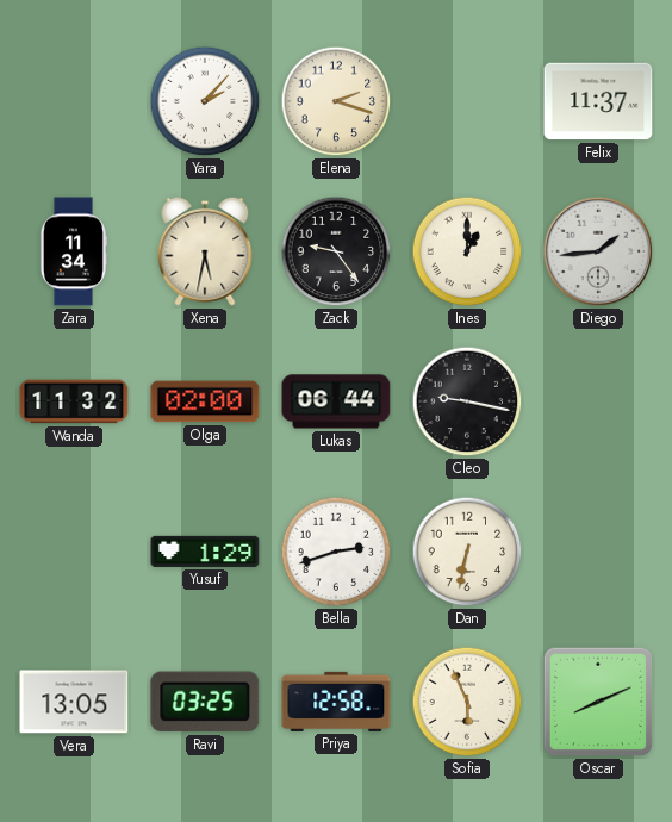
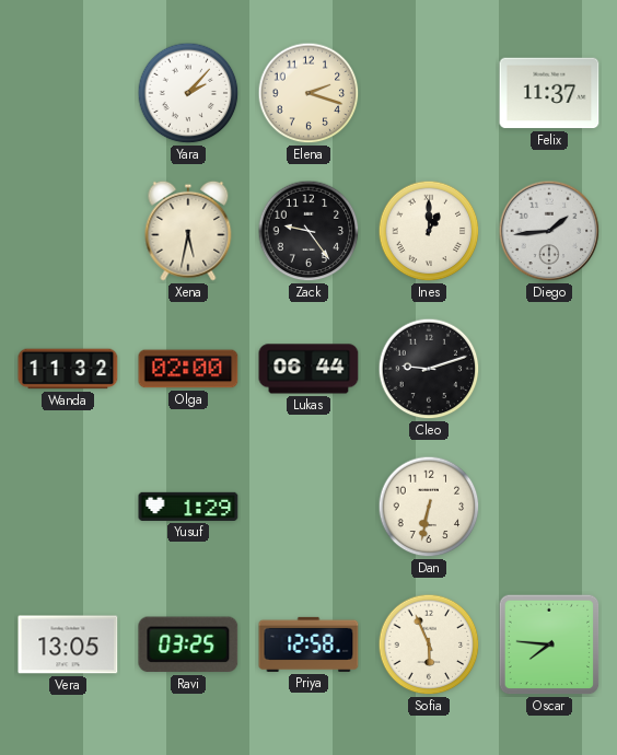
Zara: 11:34 -> none
Cleo: 9:17 -> 9:12
Bella: 2:42 -> none
Oscar: 8:11 -> 7:46
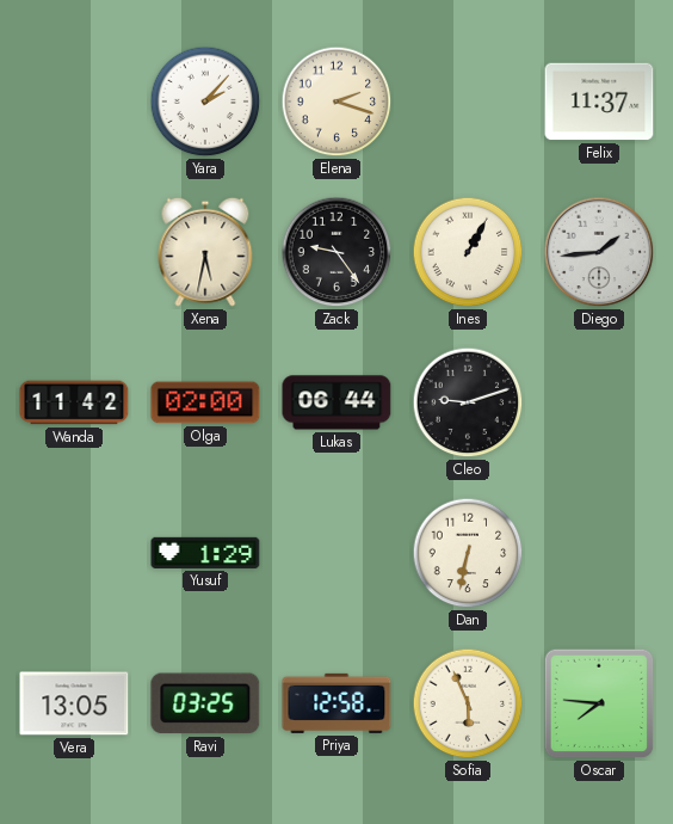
Ines: 1:00 -> 1:05
Wanda: 11:32 -> 11:42
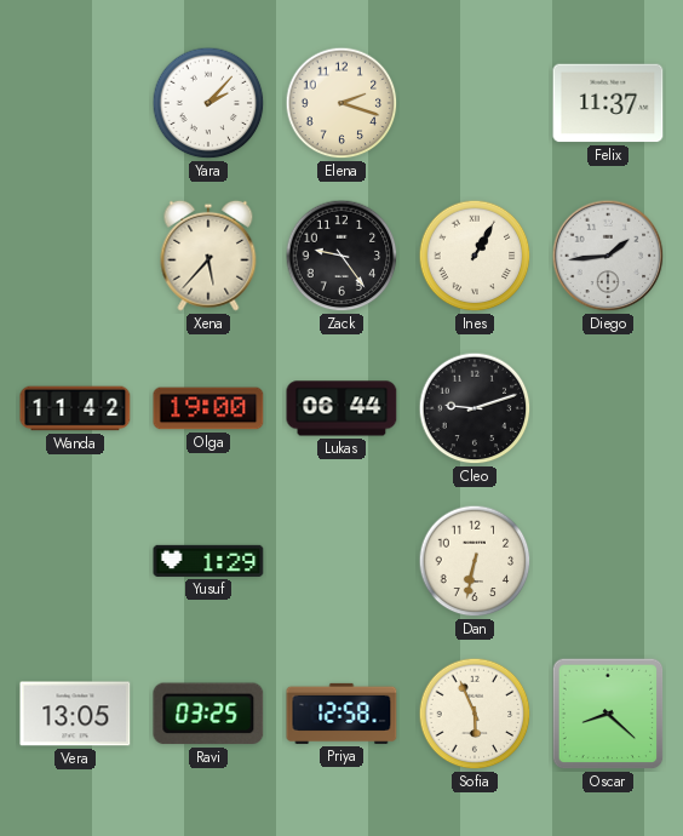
Xena: 5:32 -> 5:37
Olga: 02:00 -> 19:00
Oscar: 7:46 -> 8:22
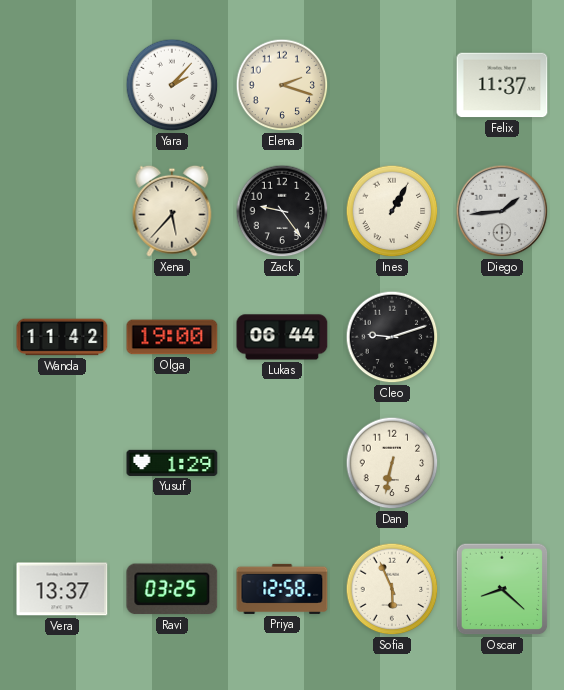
Vera: 13:05 -> 13:37
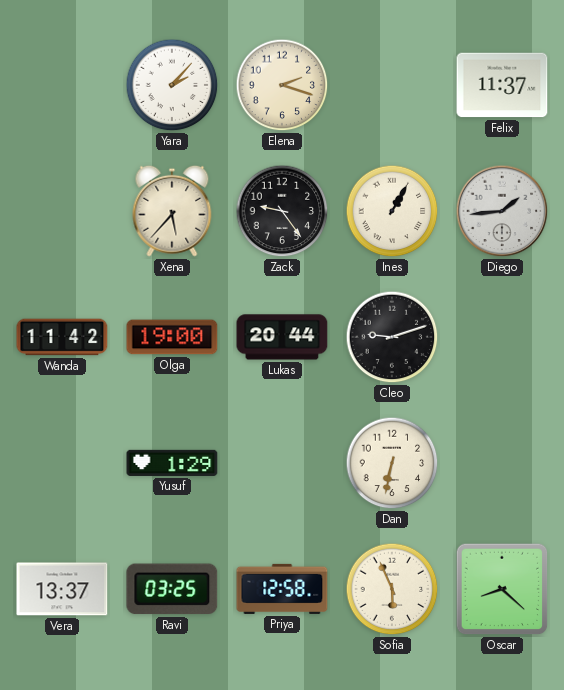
Lukas: 06:44 -> 20:44
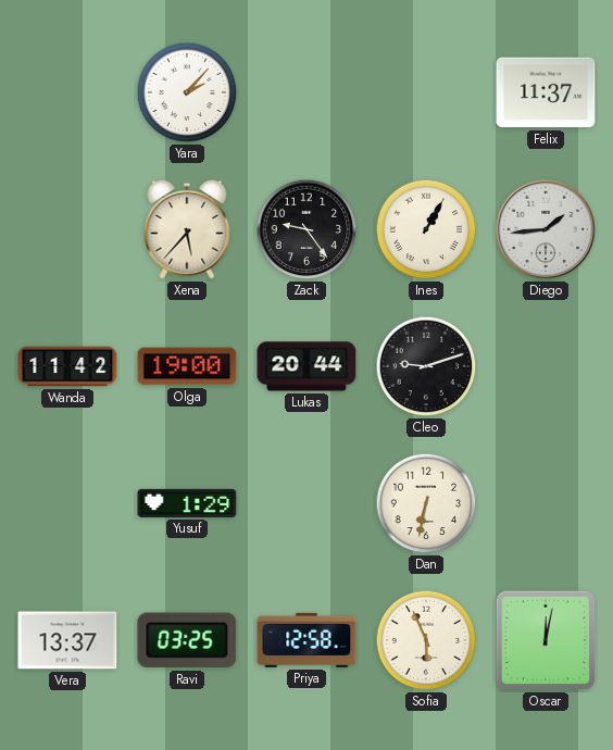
Elena: 2:18 -> none
Oscar: 8:22 -> 12:02
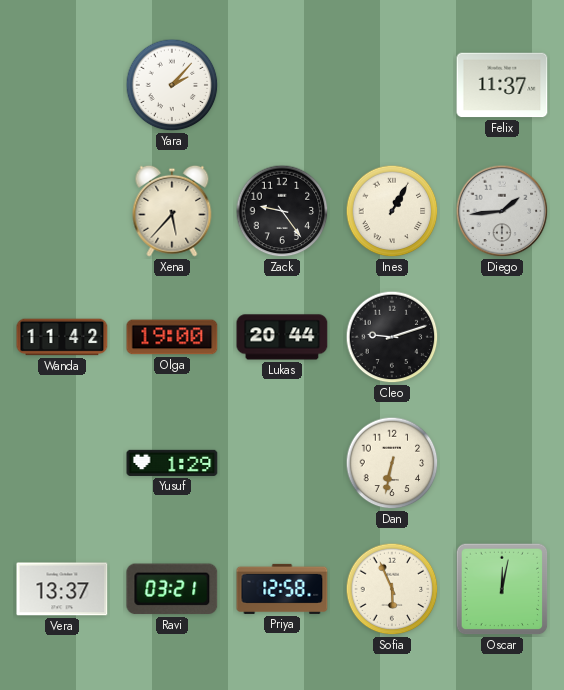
Ravi: 03:25 -> 03:21
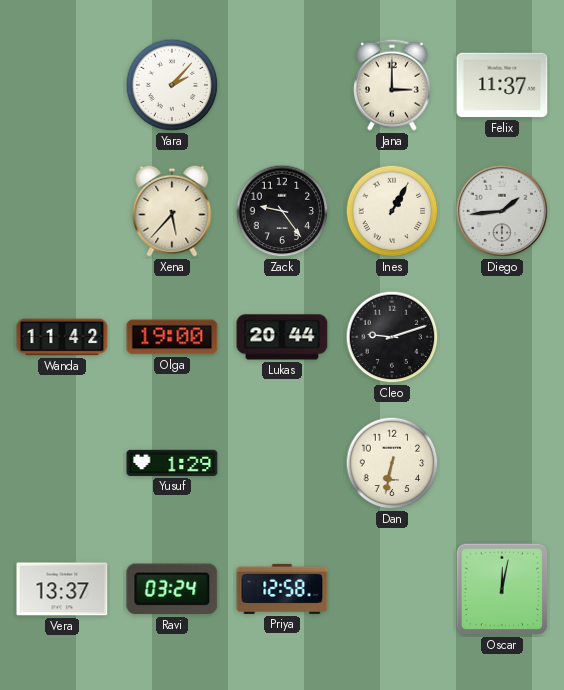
Jana: none -> 3:00
Ravi: 03:21 -> 03:24
Sofia: 5:56 -> none
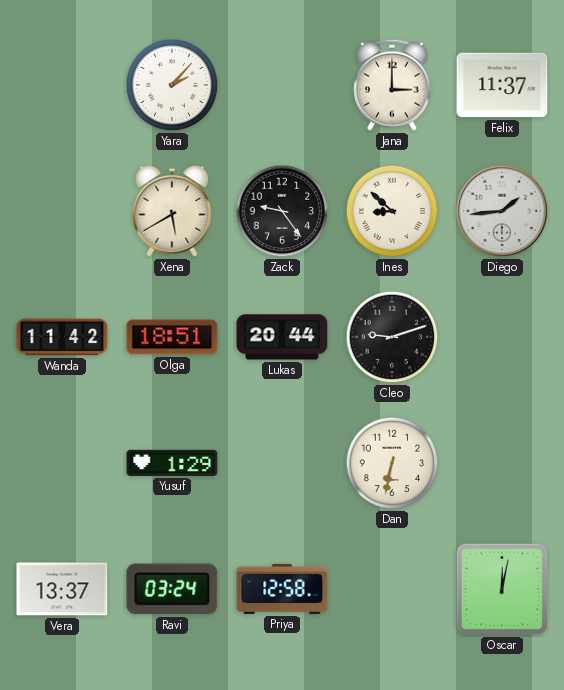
Xena: 5:37 -> 5:40
Ines: 1:05 -> 8:52
Olga: 19:00 -> 18:51
